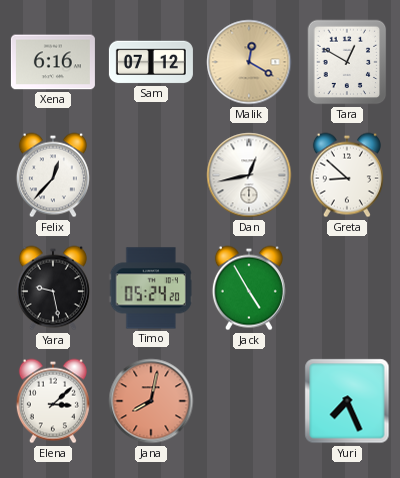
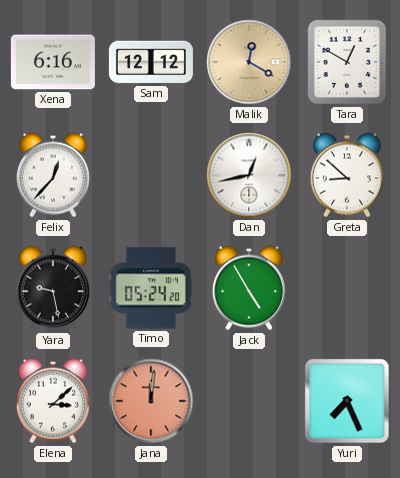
Sam: 07:12 -> 12:12
Jana: 8:02 -> 12:01
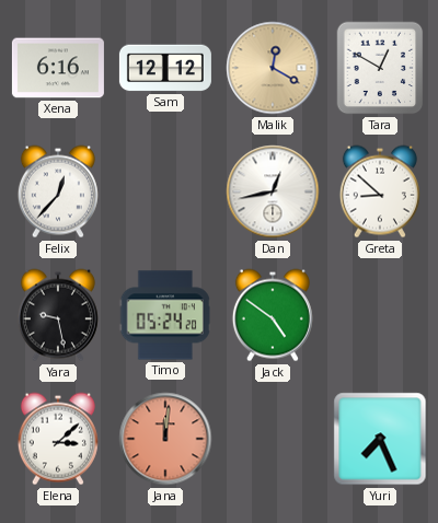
Jack: 4:55 -> 4:51
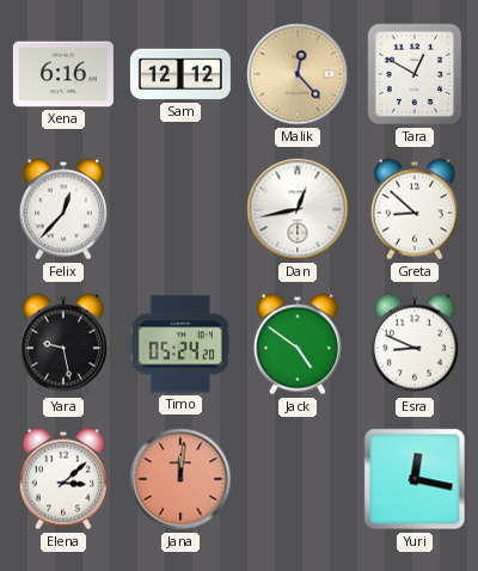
Malik: 12:20 -> 12:23
Esra: none -> 8:49
Yuri: 7:26 -> 12:17
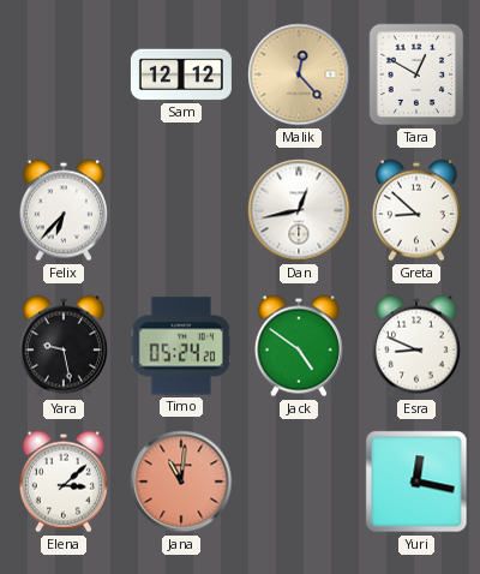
Xena: 6:16 -> none
Felix: 12:37 -> 6:37
Jana: 12:01 -> 11:01
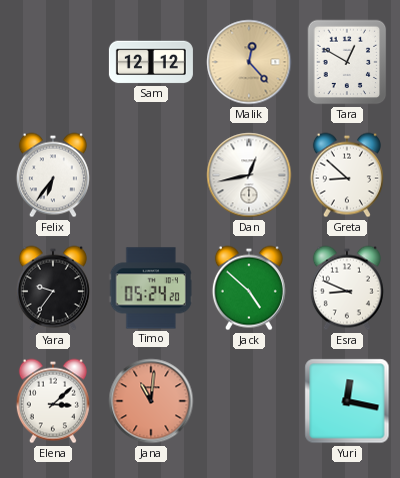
Felix: 6:37 -> 6:36
Yara: 9:28 -> 9:36
Jack: 4:51 -> 4:52
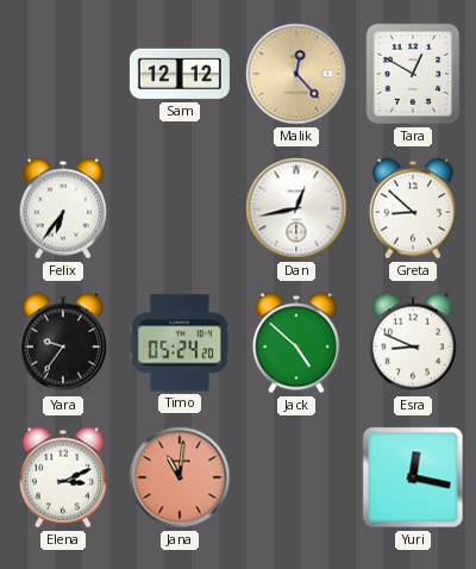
Elena: 3:08 -> 3:11
